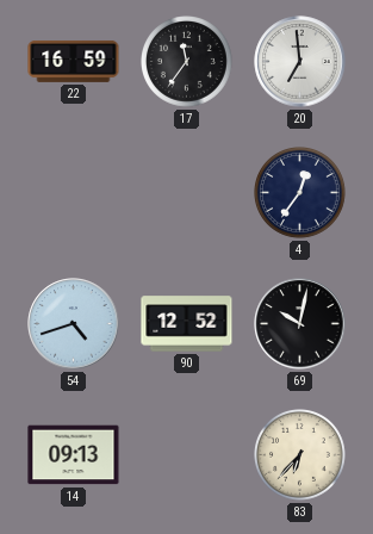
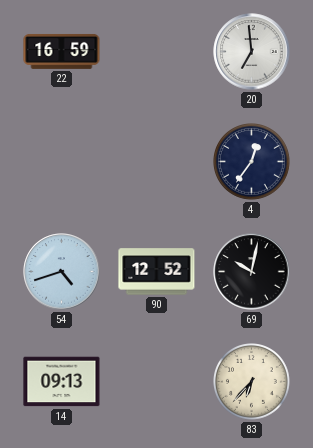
17: 11:36 -> none
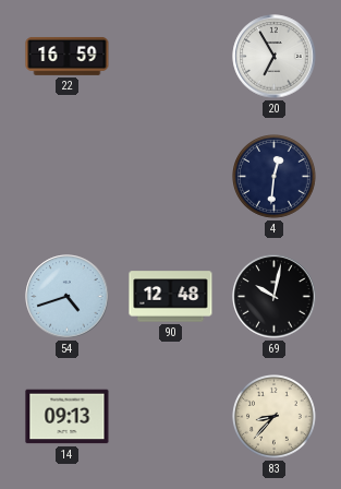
20: 6:59 -> 6:55
4: 12:36 -> 12:31
90: 12:52 -> 12:48
83: 6:37 -> 8:37
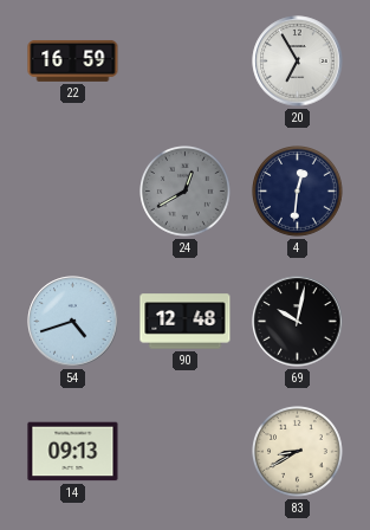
24: none -> 12:40
83: 8:37 -> 8:40
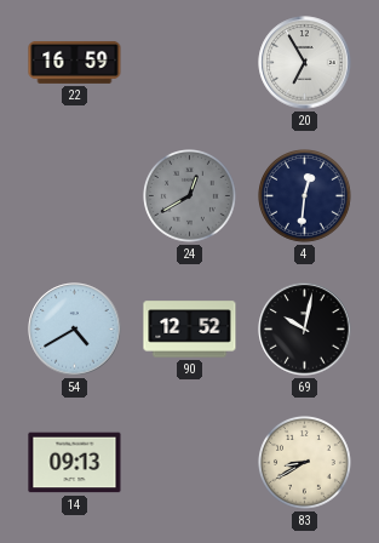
54: 4:42 -> 4:40
90: 12:48 -> 12:52
